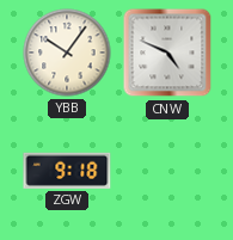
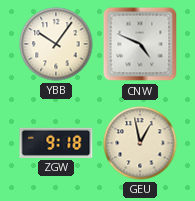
GEU: none -> 12:58
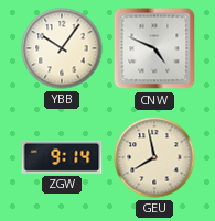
ZGW: 9:18 -> 9:14
GEU: 12:58 -> 7:58
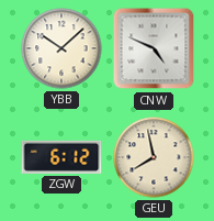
YBB: 10:06 -> 10:08
ZGW: 9:14 -> 6:12
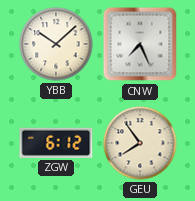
CNW: 4:49 -> 7:26
GEU: 7:58 -> 7:54
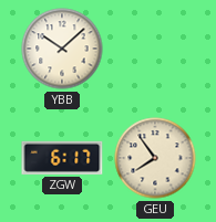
CNW: 7:26 -> none
ZGW: 6:12 -> 6:17
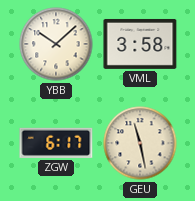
VML: none -> 3:58
GEU: 7:54 -> 11:28
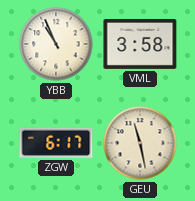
YBB: 10:08 -> 10:56
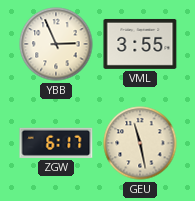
YBB: 10:56 -> 2:56
VML: 3:58 -> 3:55
